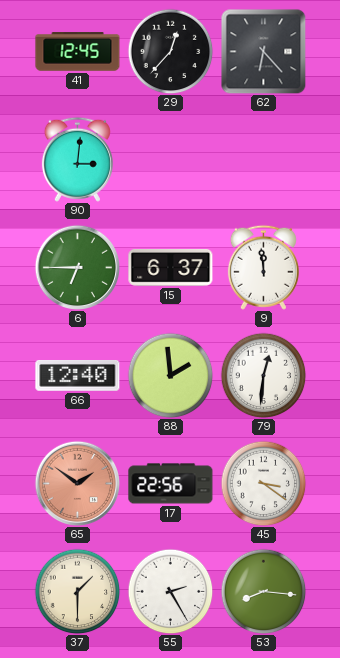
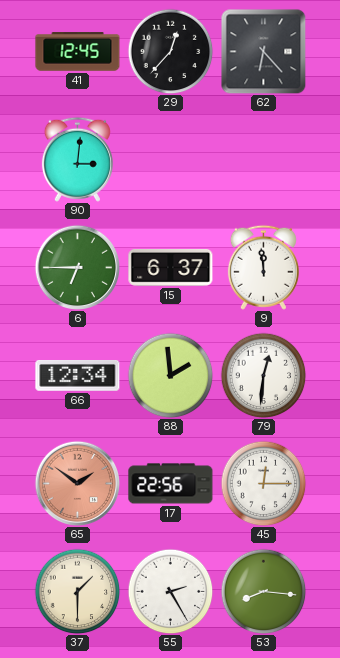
66: 12:40 -> 12:34
45: 3:21 -> 12:15
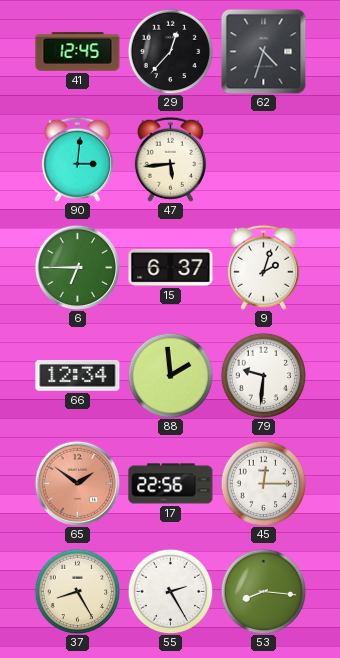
62: 6:23 -> 4:33
47: none -> 5:44
9: 11:59 -> 2:03
79: 12:31 -> 9:31
37: 1:30 -> 8:25
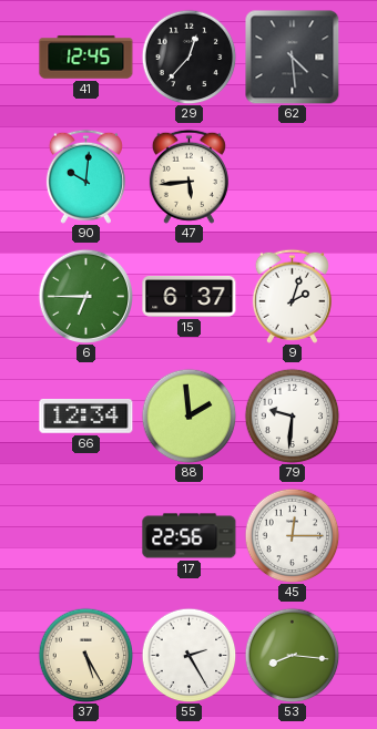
62: 4:33 -> 4:29
90: 3:01 -> 10:01
65: 1:51 -> none
37: 8:25 -> 5:25
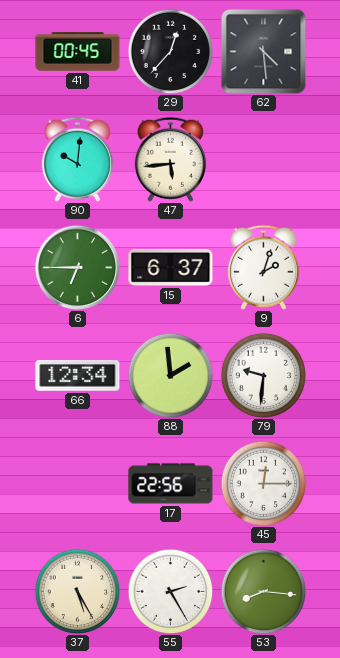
41: 12:45 -> 00:45
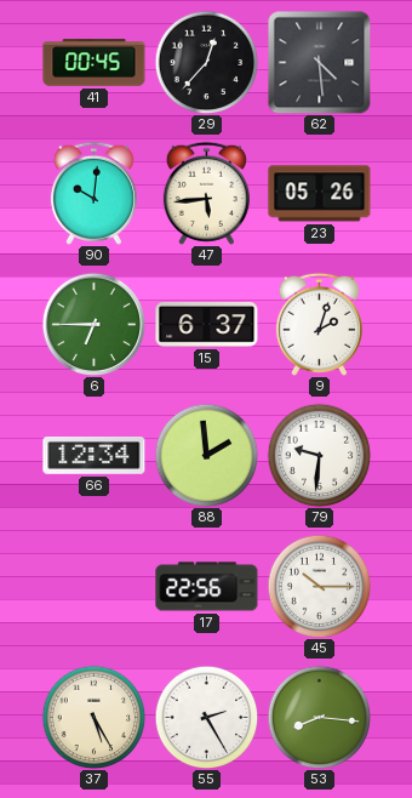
23: none -> 05:26
45: 12:15 -> 10:15
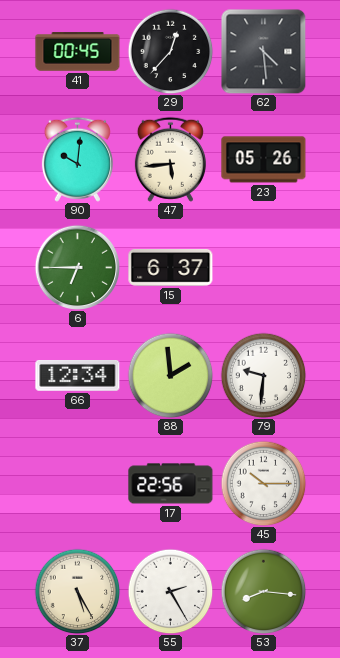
9: 2:03 -> none
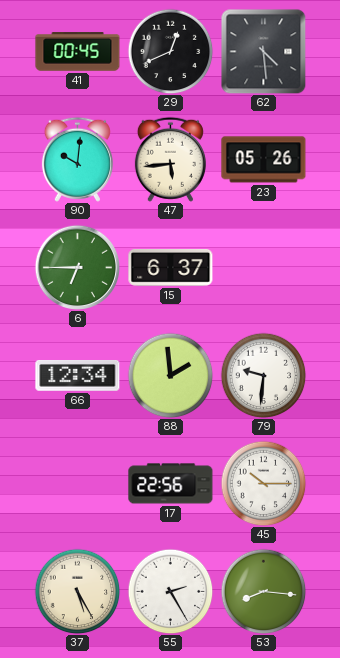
29: 12:37 -> 12:41
